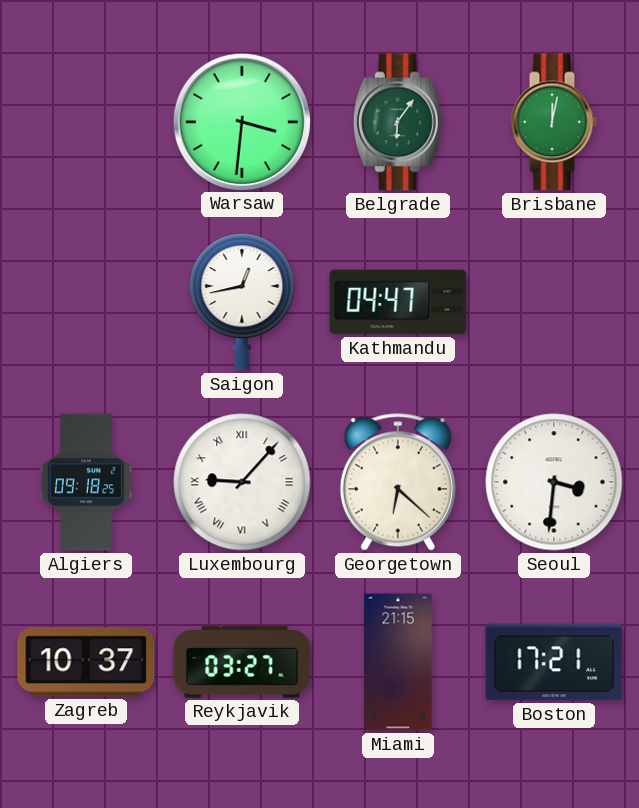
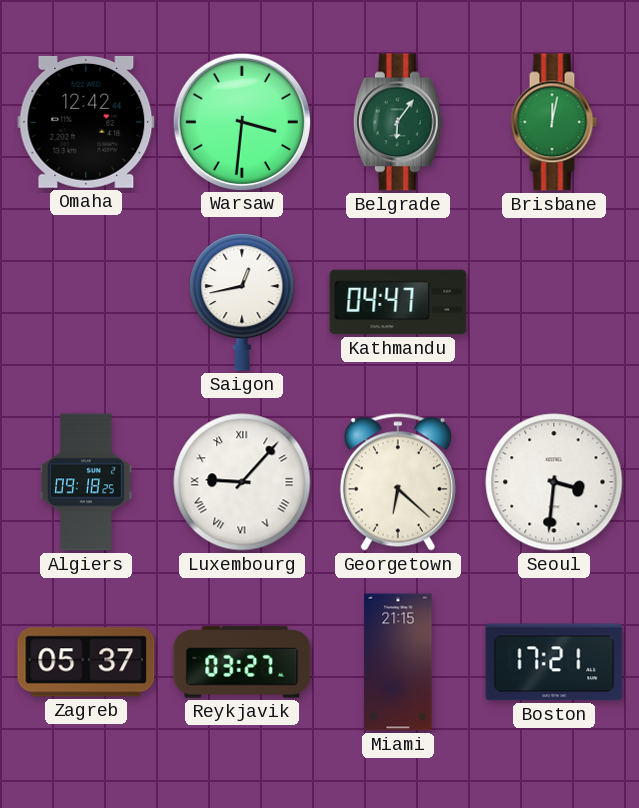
Omaha: none -> 12:42
Zagreb: 10:37 -> 05:37
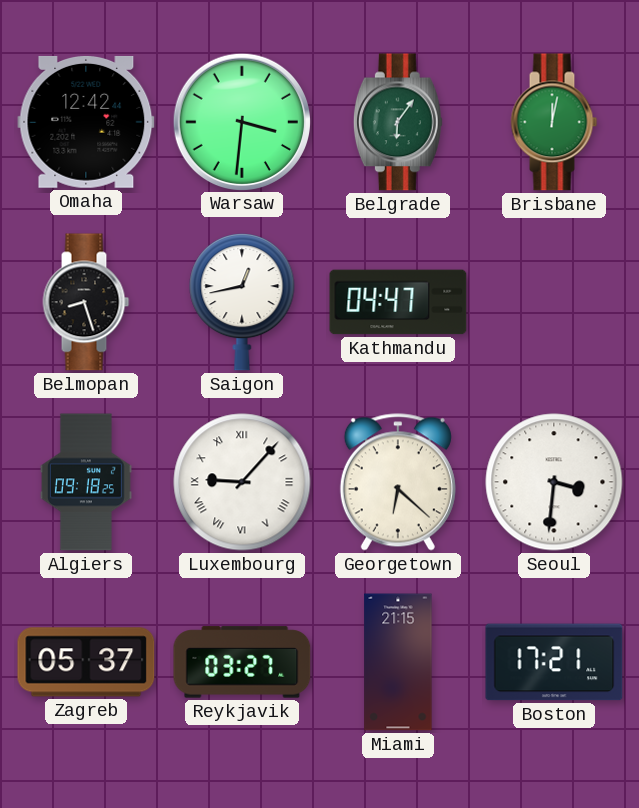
Belmopan: none -> 8:27
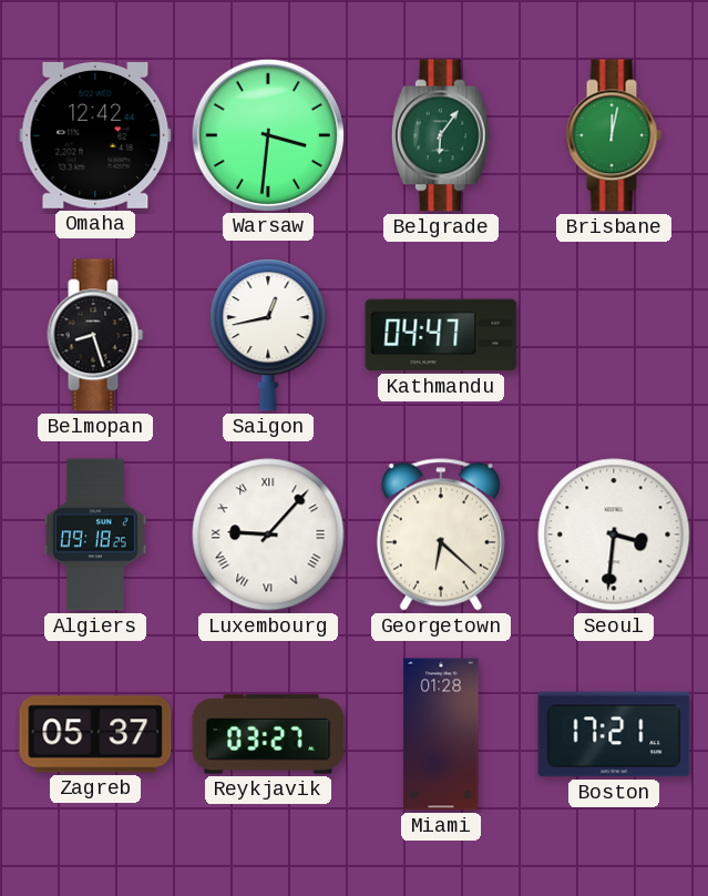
Miami: 21:15 -> 01:28
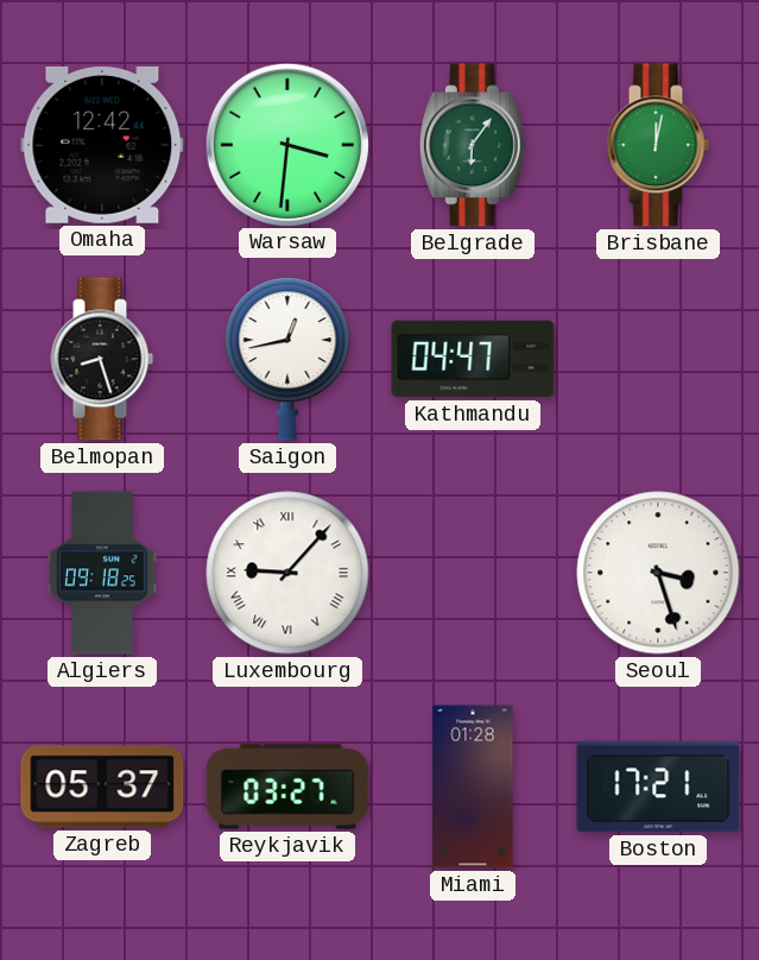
Georgetown: 6:22 -> none
Seoul: 3:31 -> 3:27
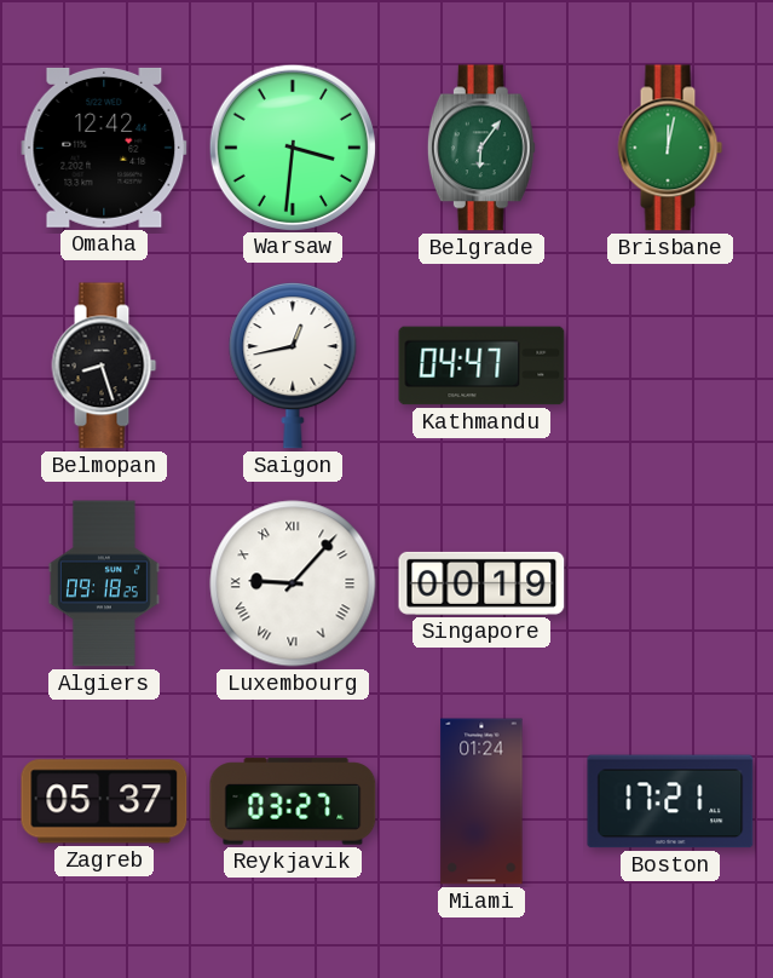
Singapore: none -> 00:19
Seoul: 3:27 -> none
Miami: 01:28 -> 01:24
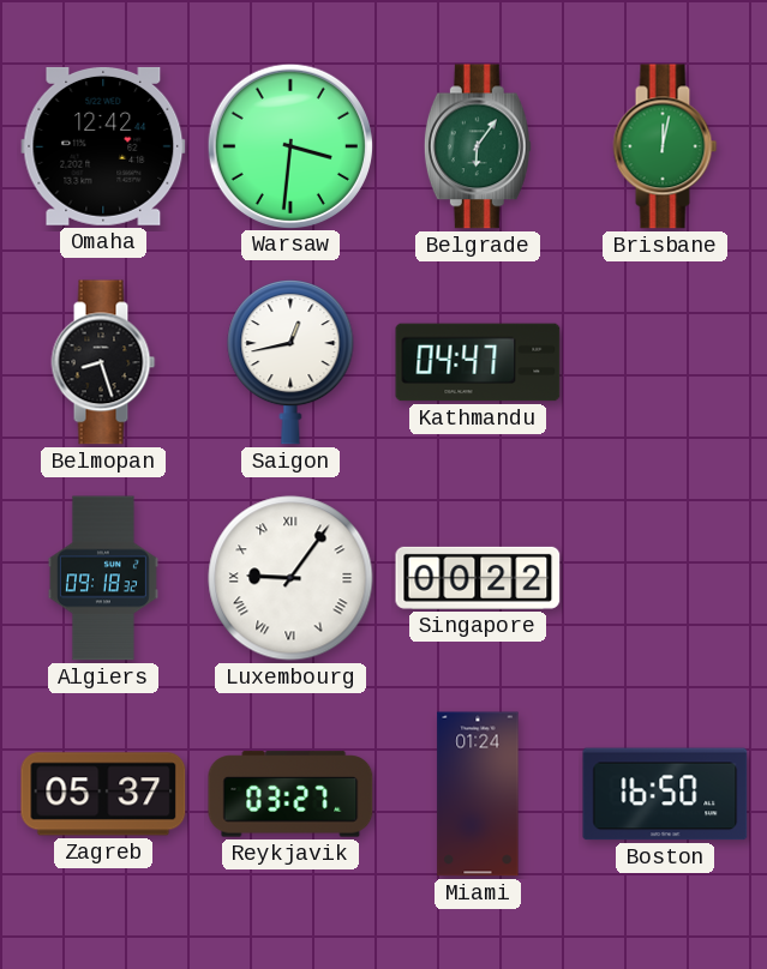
Algiers: 09:18:25 -> 09:18:32
Luxembourg: 9:07 -> 9:06
Singapore: 00:19 -> 00:22
Boston: 17:21 -> 16:50
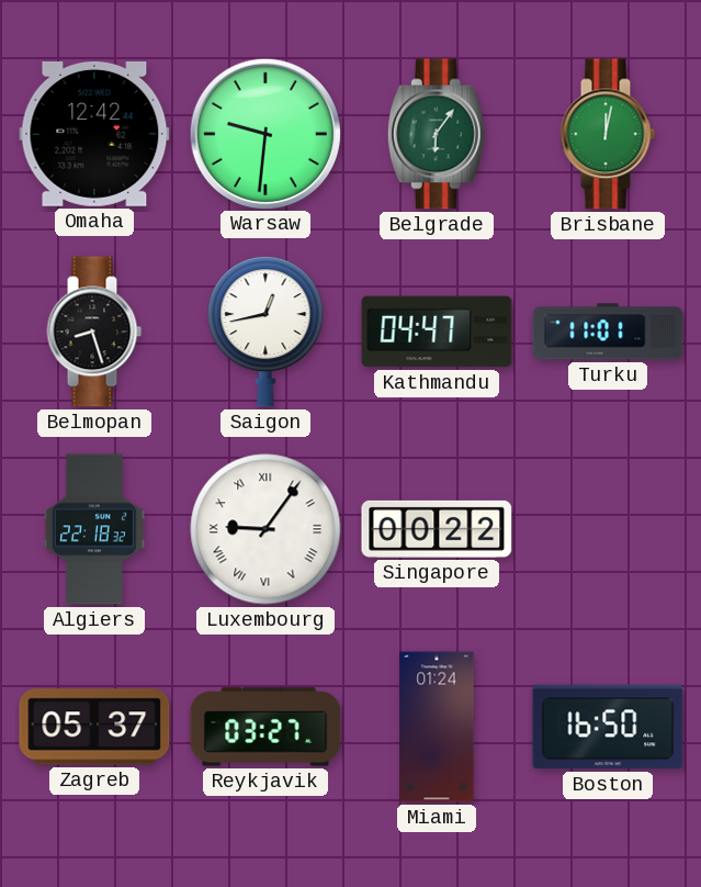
Warsaw: 3:31 -> 9:31
Turku: none -> 11:01
Algiers: 09:18 -> 22:18
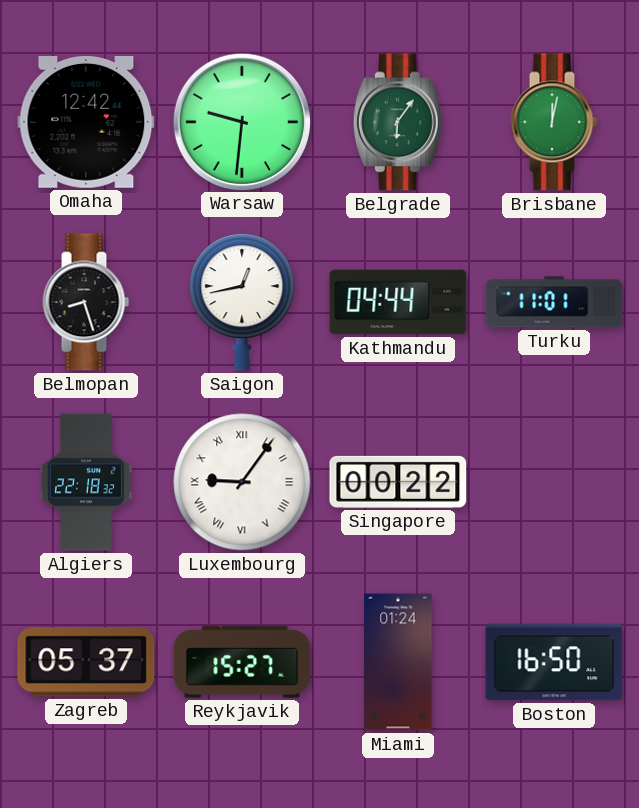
Kathmandu: 04:47 -> 04:44
Reykjavik: 03:27 -> 15:27
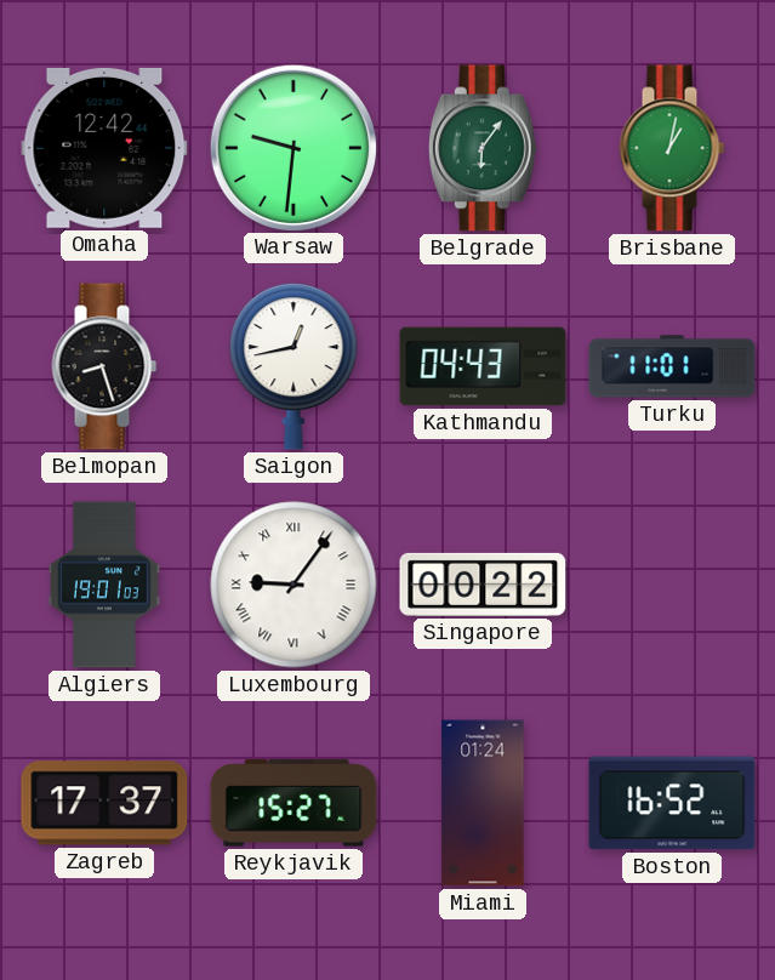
Brisbane: 12:02 -> 1:02
Kathmandu: 04:44 -> 04:43
Algiers: 22:18 -> 19:01
Zagreb: 05:37 -> 17:37
Boston: 16:50 -> 16:52
